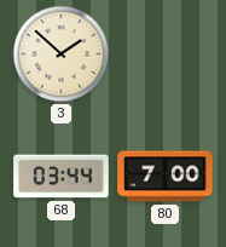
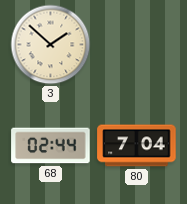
68: 03:44 -> 02:44
80: 7:00 -> 7:04
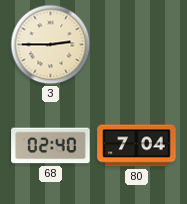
3: 1:52 -> 2:45
68: 02:44 -> 02:40
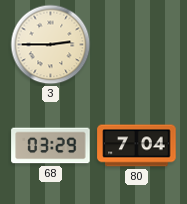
68: 02:40 -> 03:29
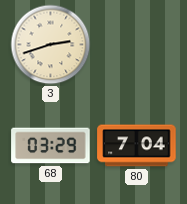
3: 2:45 -> 2:42
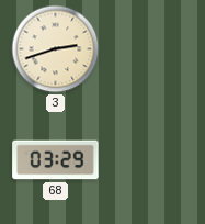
80: 7:04 -> none
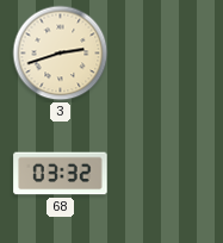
68: 03:29 -> 03:32
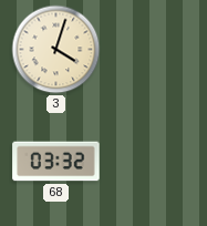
3: 2:42 -> 4:03
